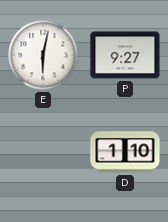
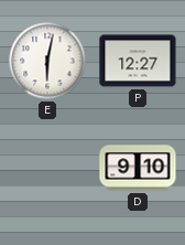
P: 9:27 -> 12:27
D: 1:10 -> 9:10
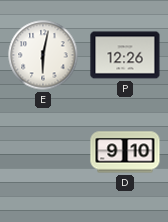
P: 12:27 -> 12:26
